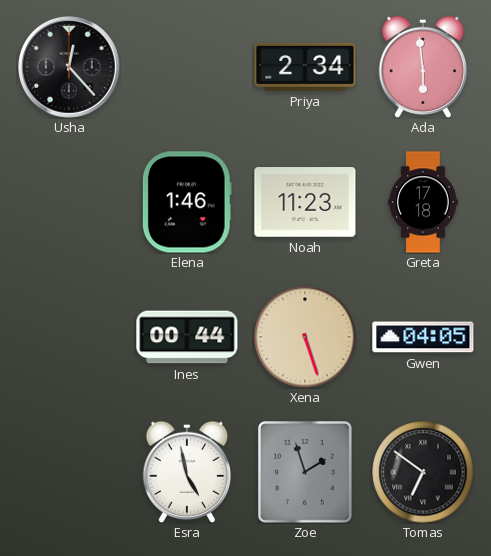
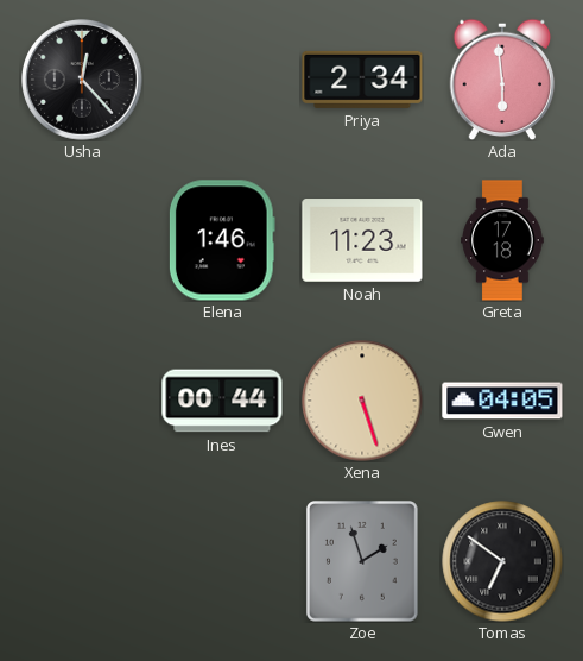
Esra: 4:58 -> none
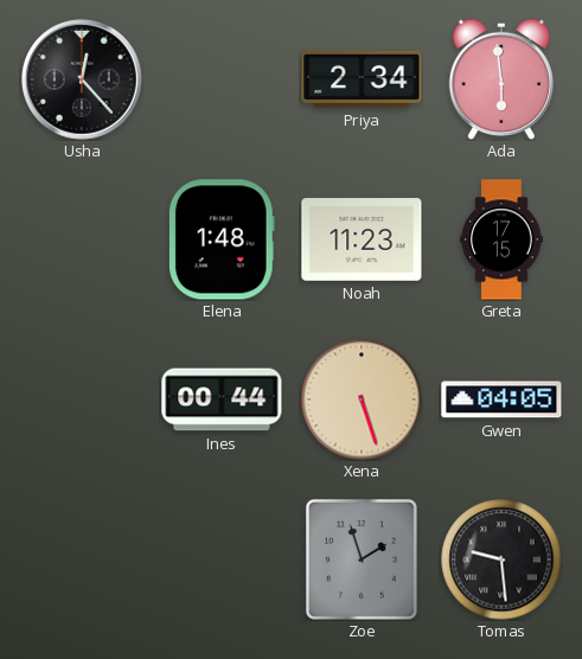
Elena: 1:46 -> 1:48
Greta: 17:18 -> 17:15
Tomas: 6:51 -> 9:29
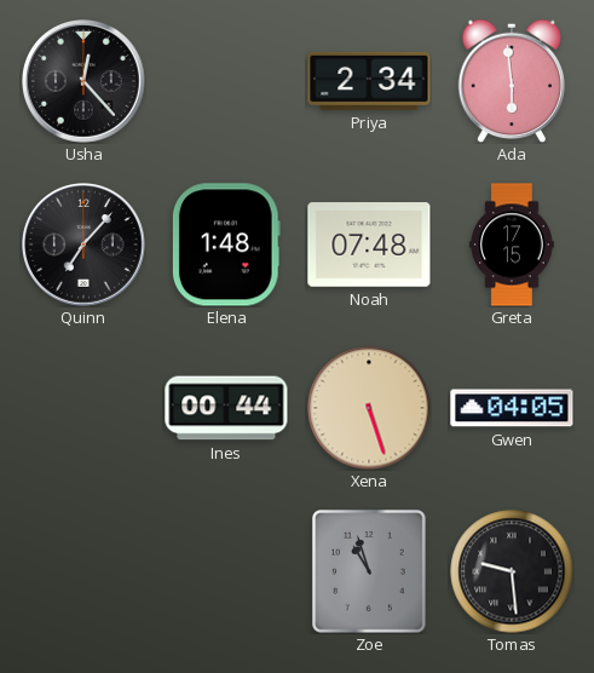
Quinn: none -> 7:07
Noah: 11:23 -> 07:48
Zoe: 1:57 -> 10:57
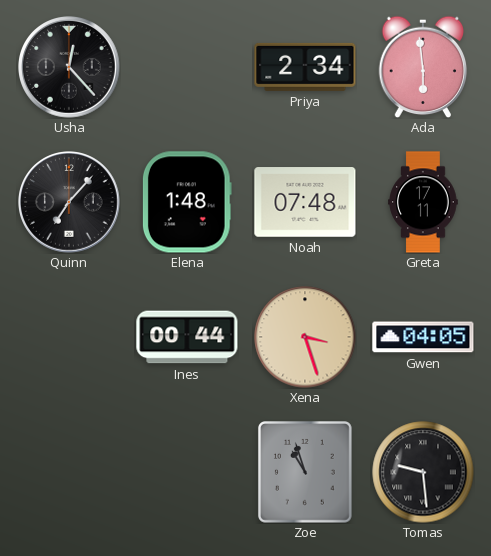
Greta: 17:15 -> 17:11
Xena: 5:27 -> 3:27
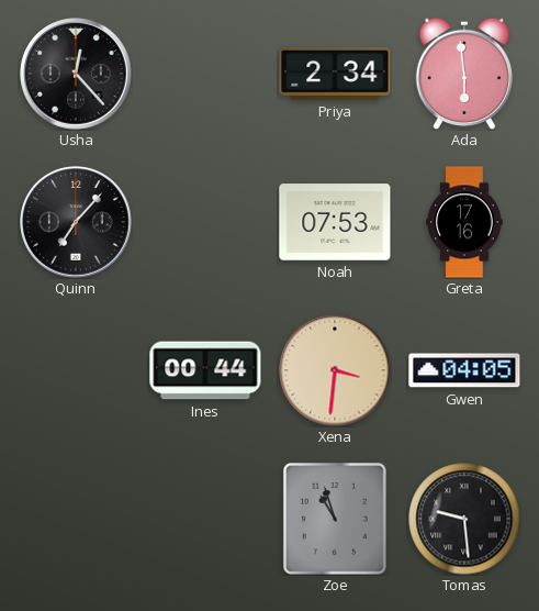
Elena: 1:48 -> none
Noah: 07:48 -> 07:53
Greta: 17:11 -> 17:16
Xena: 3:27 -> 3:31
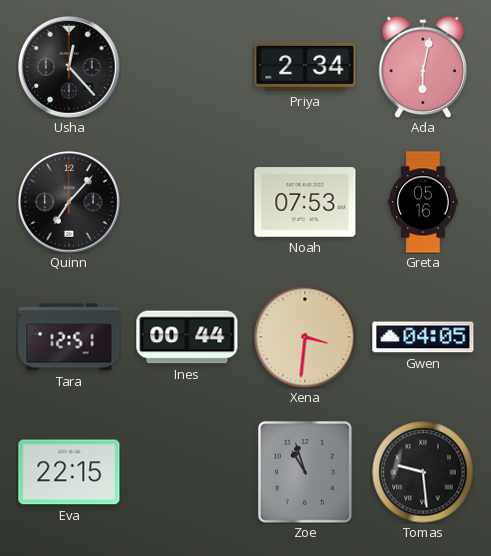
Ada: 5:59 -> 6:02
Greta: 17:16 -> 05:16
Tara: none -> 12:51
Eva: none -> 22:15
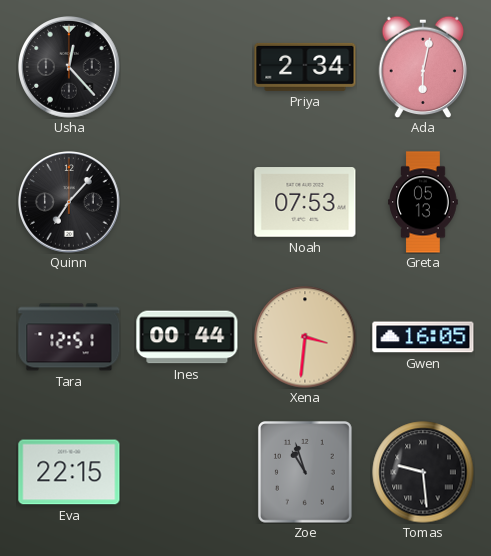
Greta: 05:16 -> 05:13
Gwen: 04:05 -> 16:05
